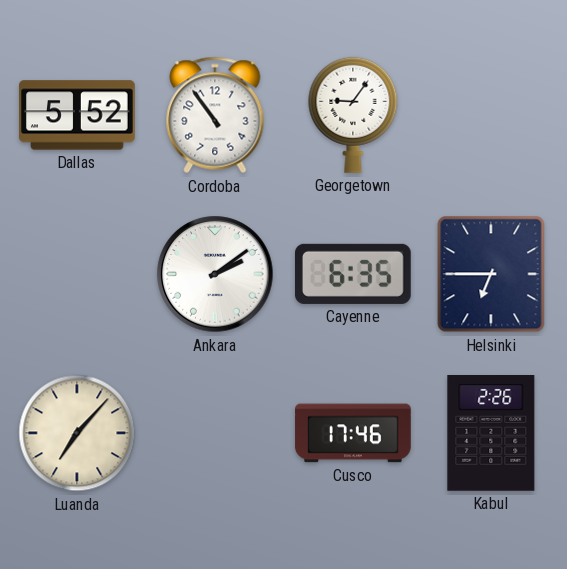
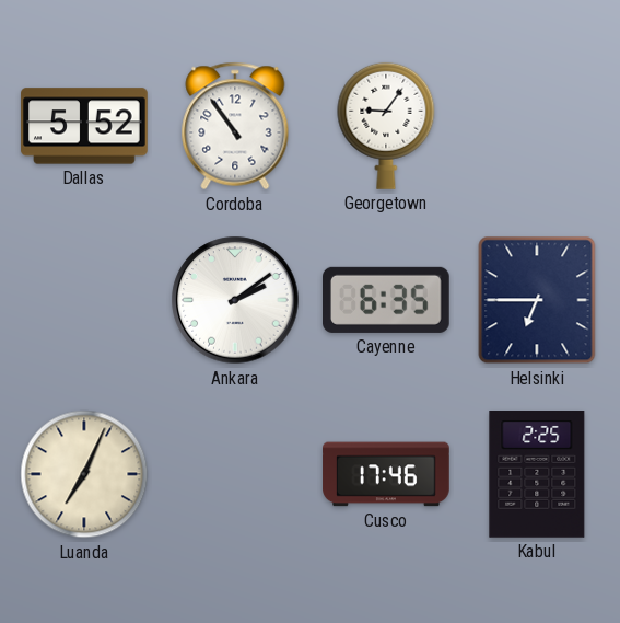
Luanda: 7:07 -> 7:04
Kabul: 2:26 -> 2:25
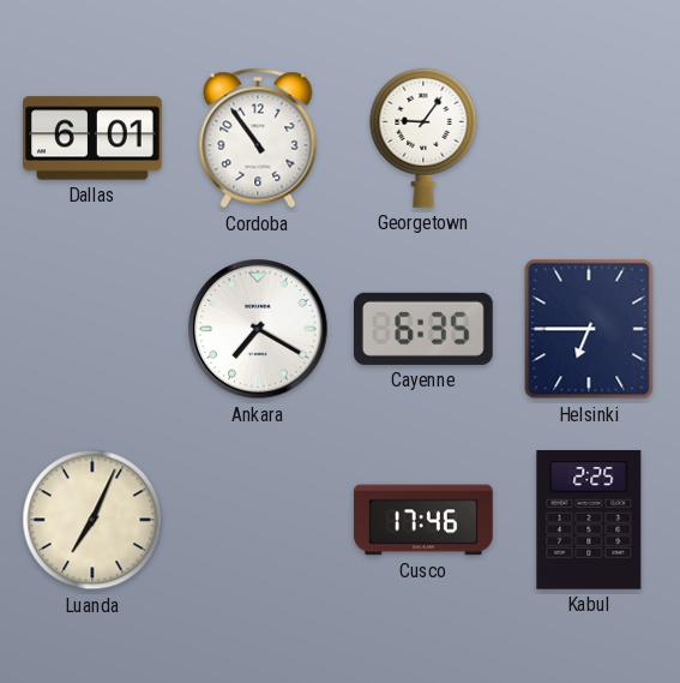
Dallas: 5:52 -> 6:01
Ankara: 2:09 -> 7:20
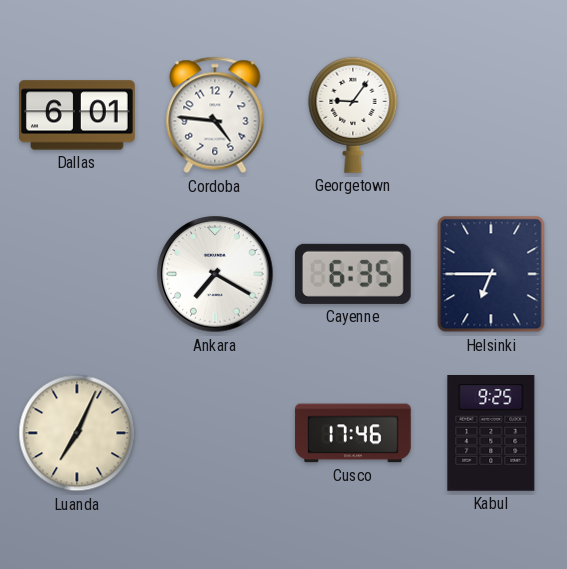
Cordoba: 10:54 -> 4:46
Kabul: 2:25 -> 9:25
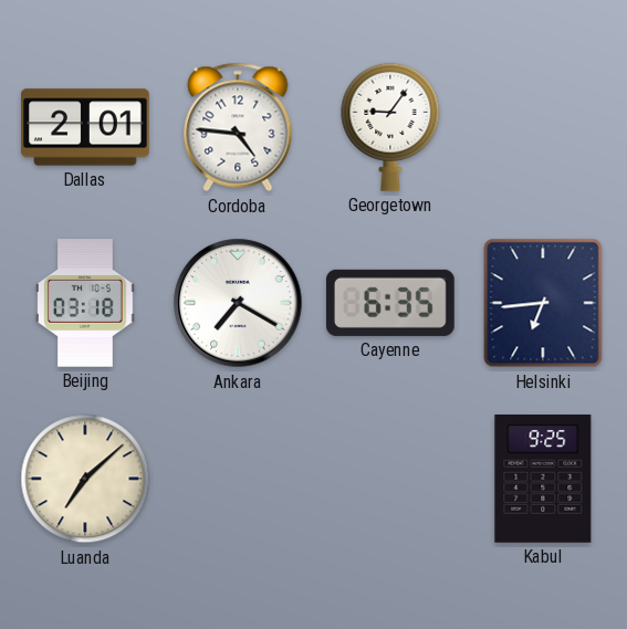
Dallas: 6:01 -> 2:01
Beijing: none -> 03:18
Helsinki: 6:45 -> 6:44
Luanda: 7:04 -> 7:08
Cusco: 17:46 -> none
